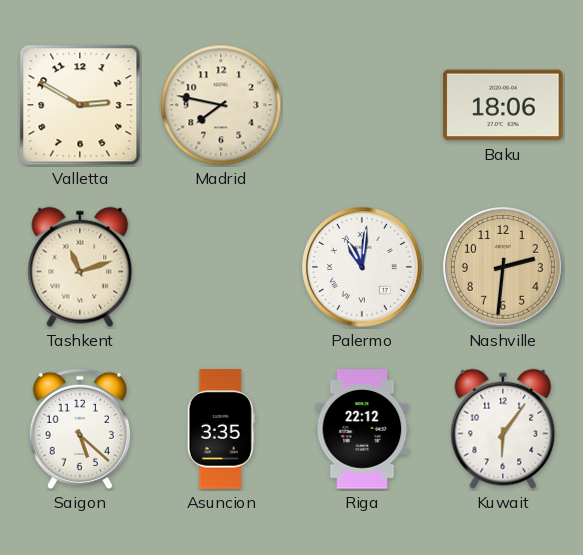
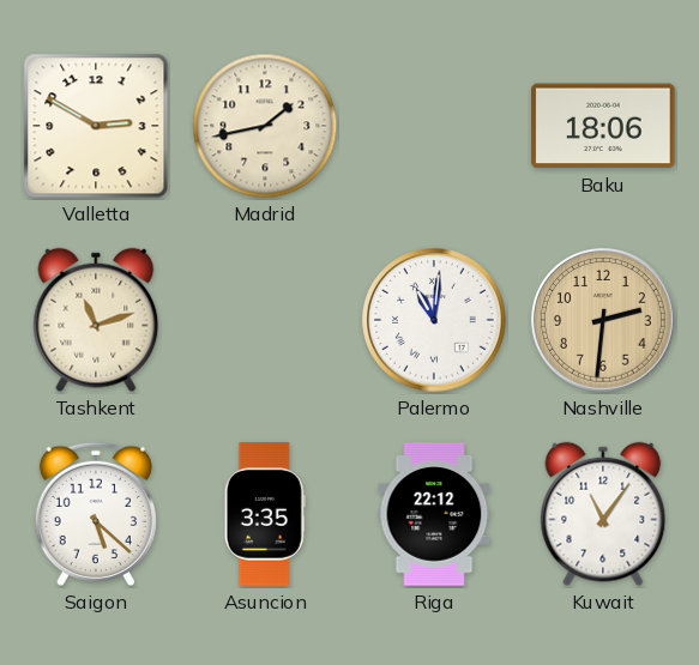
Madrid: 7:47 -> 1:43
Kuwait: 6:06 -> 11:06
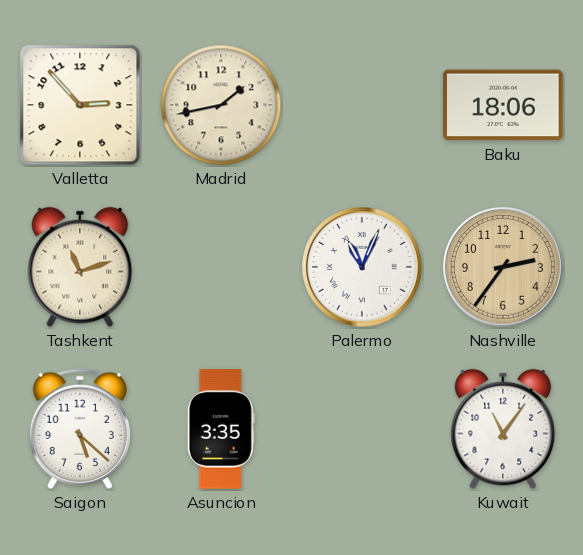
Valletta: 2:50 -> 2:53
Palermo: 11:01 -> 11:04
Nashville: 2:31 -> 2:36
Riga: 22:12 -> none
